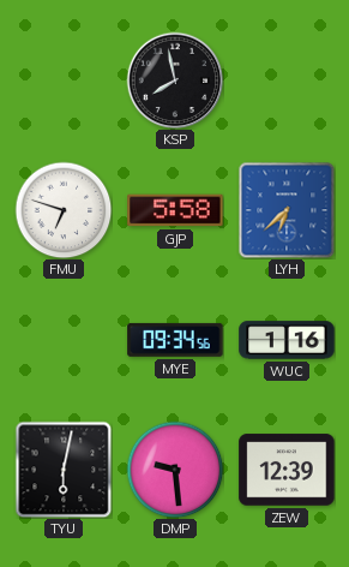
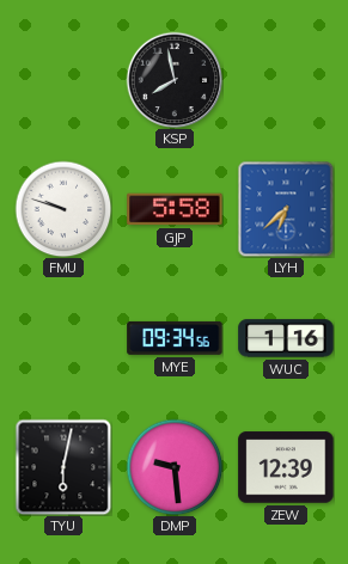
FMU: 6:48 -> 9:48
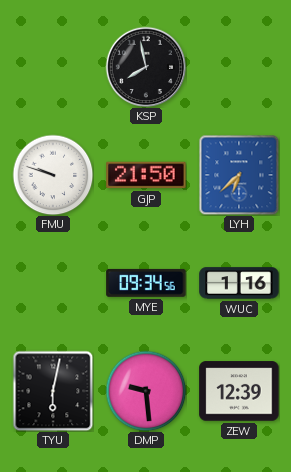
GJP: 5:58 -> 21:50
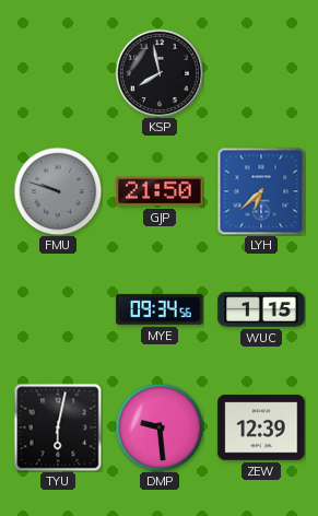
FMU dial: white -> grey
WUC: 1:16 -> 1:15
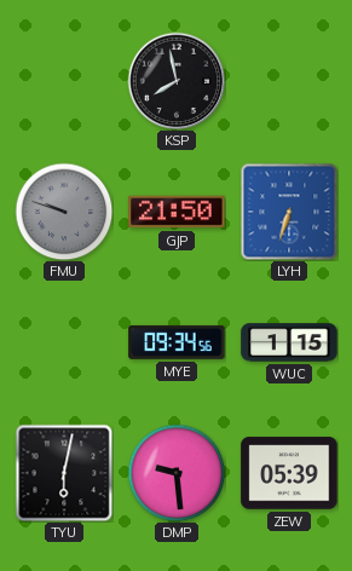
LYH: 6:38 -> 6:33
ZEW: 12:39 -> 05:39
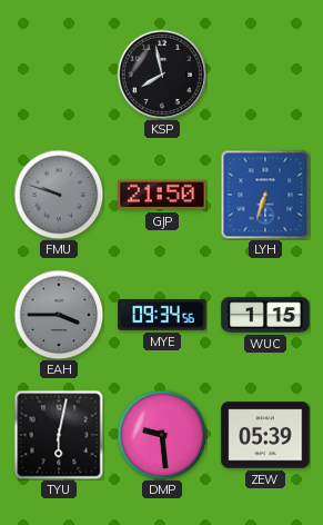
EAH: none -> 3:45
